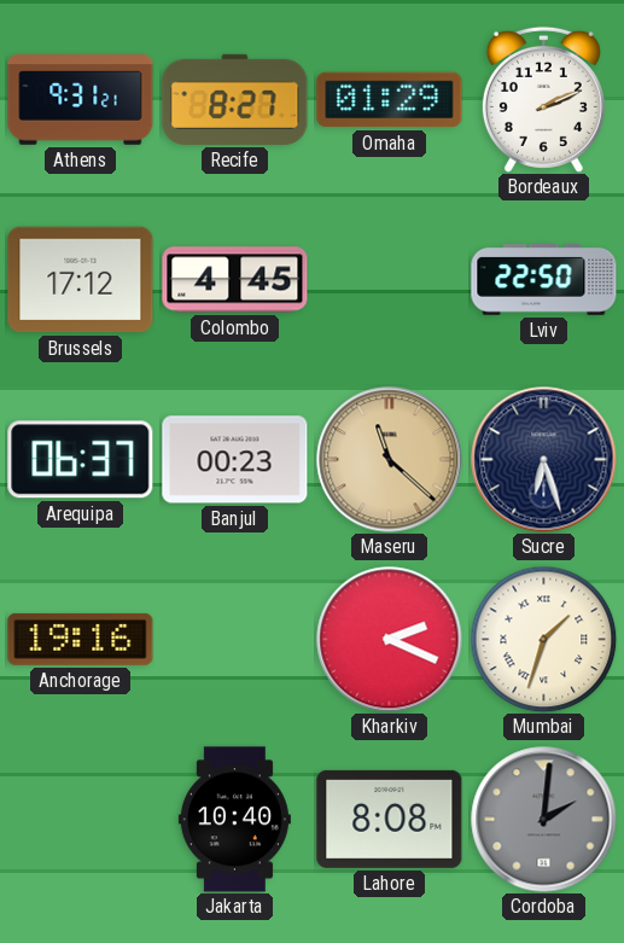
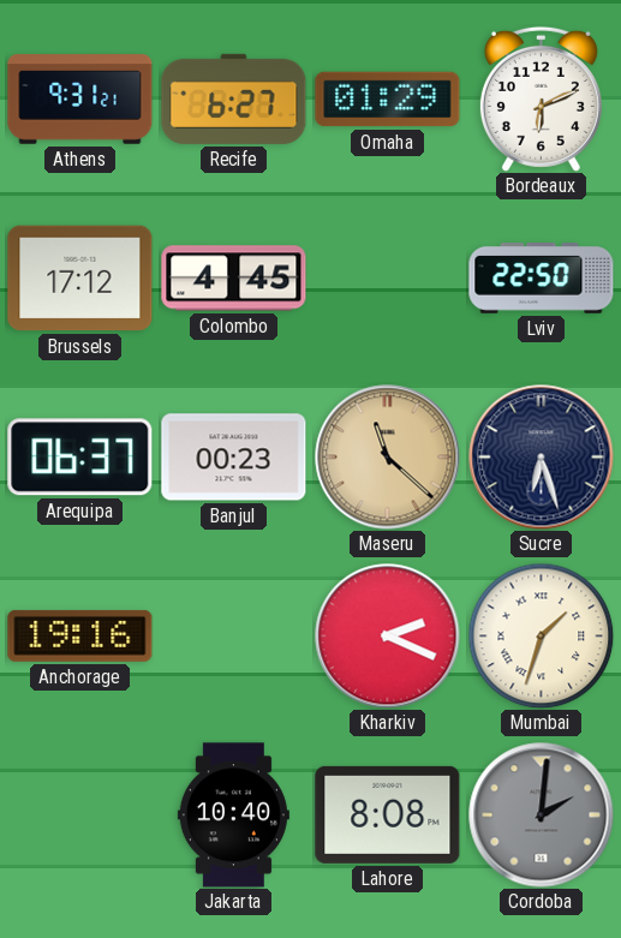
Recife: 8:27 -> 6:27
Bordeaux: 2:11 -> 6:11
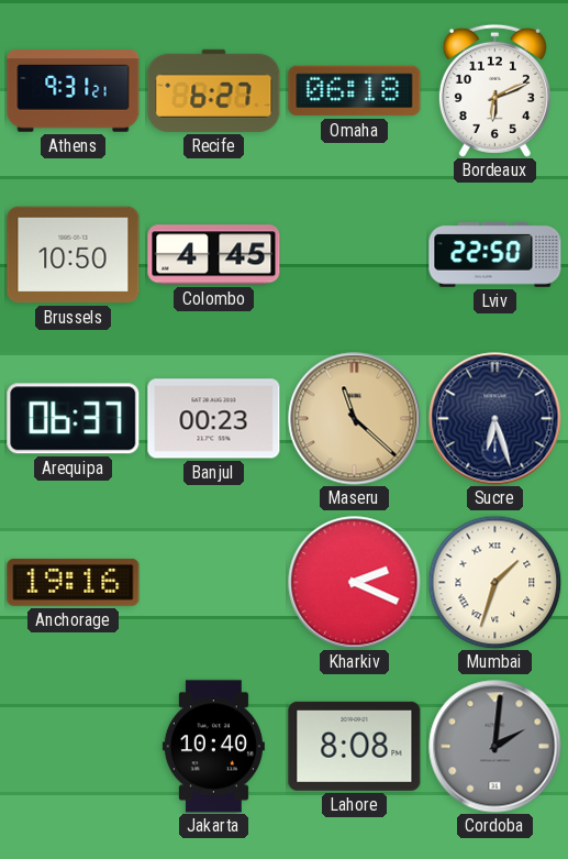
Omaha: 01:29 -> 06:18
Brussels: 17:12 -> 10:50
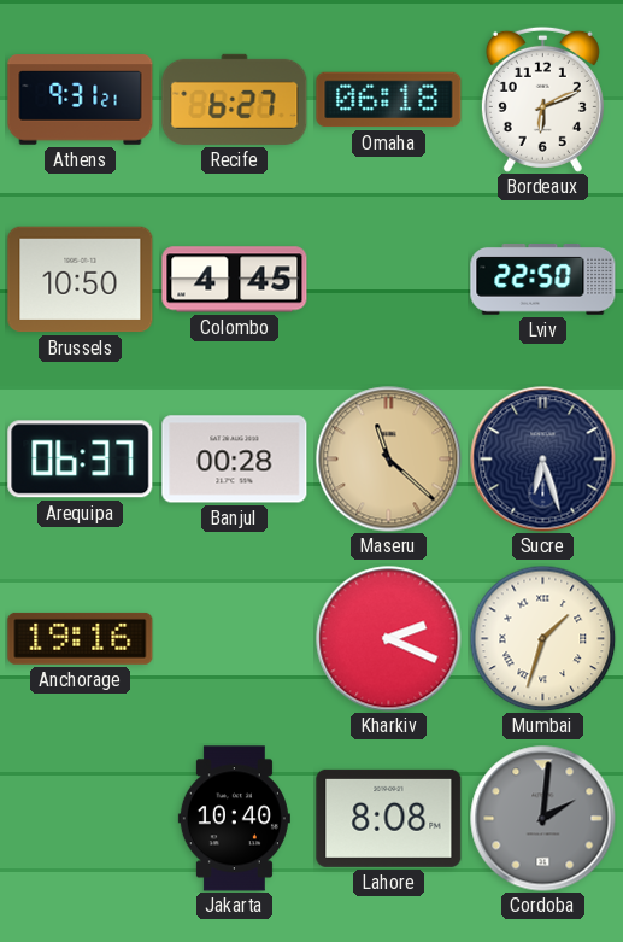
Banjul: 00:23 -> 00:28
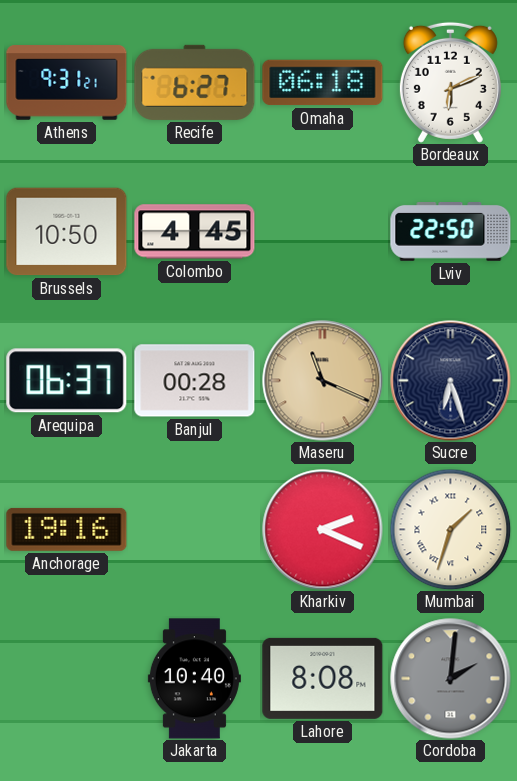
Maseru: 11:22 -> 11:19
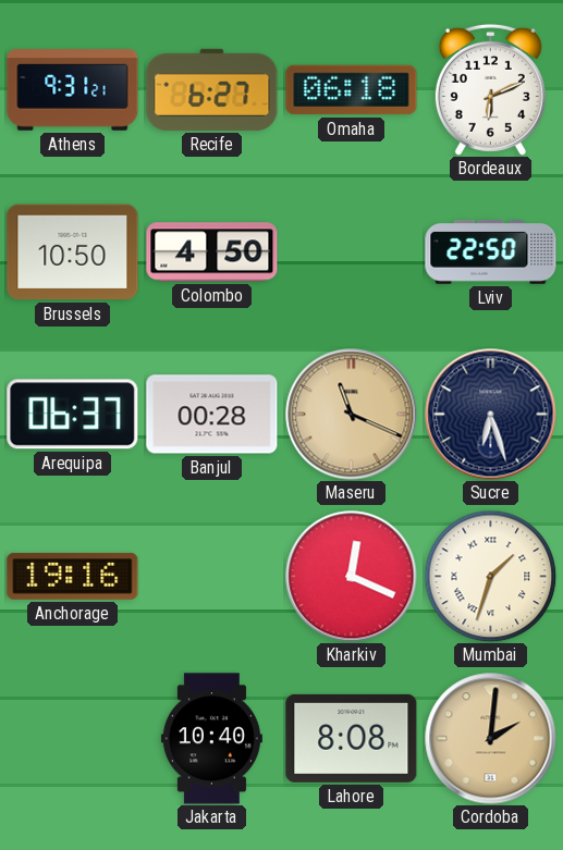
Colombo: 4:45 -> 4:50
Kharkiv: 2:19 -> 12:19
Cordoba dial: grey -> champagne
